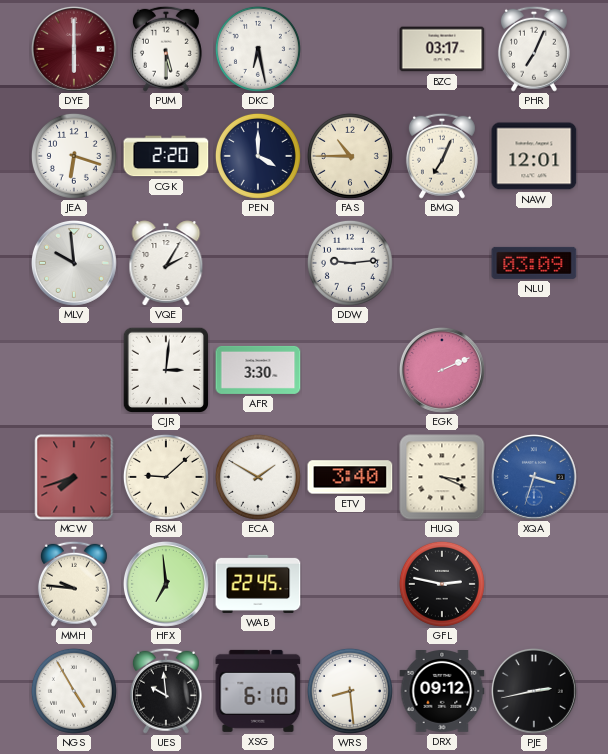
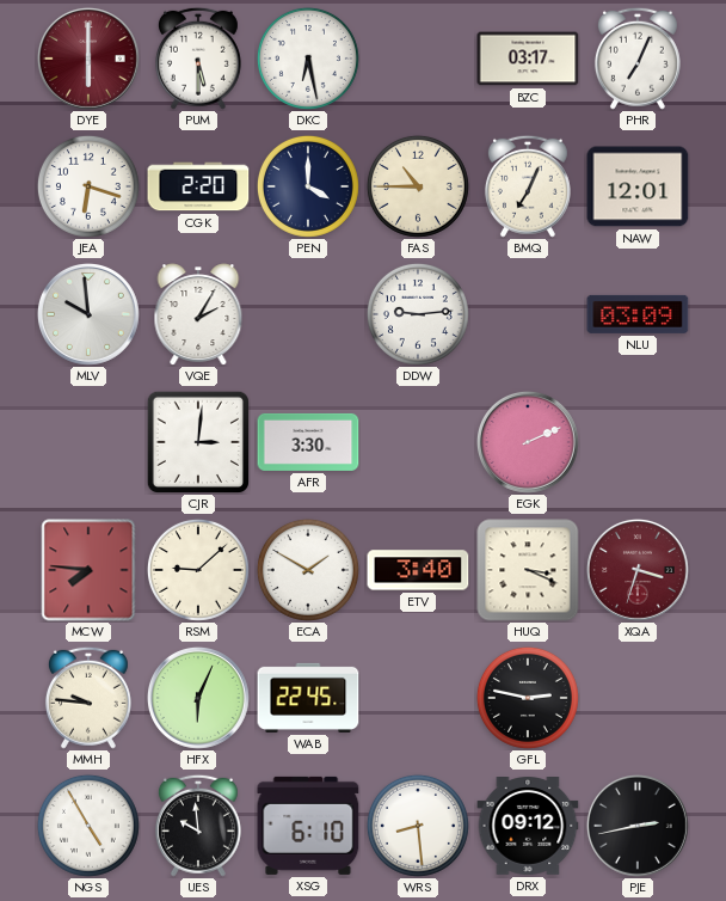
MCW: 7:42 -> 7:46
XQA dial: blue -> burgundy
HFX: 6:59 -> 6:04
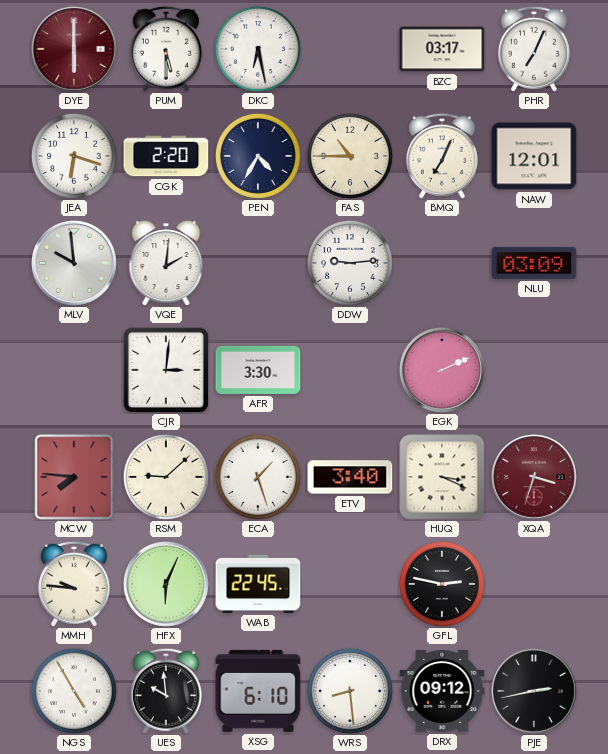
PEN: 4:00 -> 4:35
VQE: 2:05 -> 2:01
ECA: 1:50 -> 1:27
